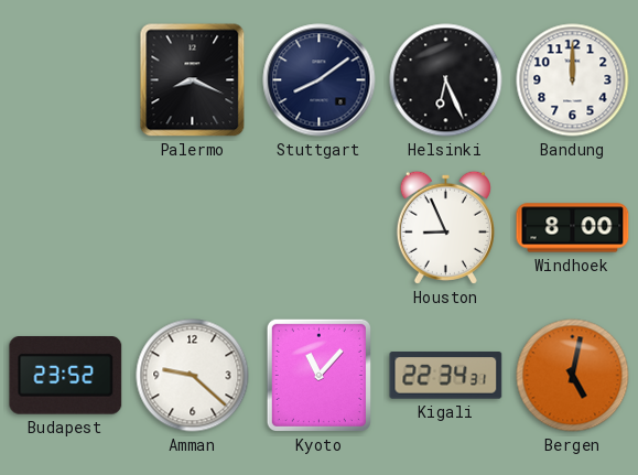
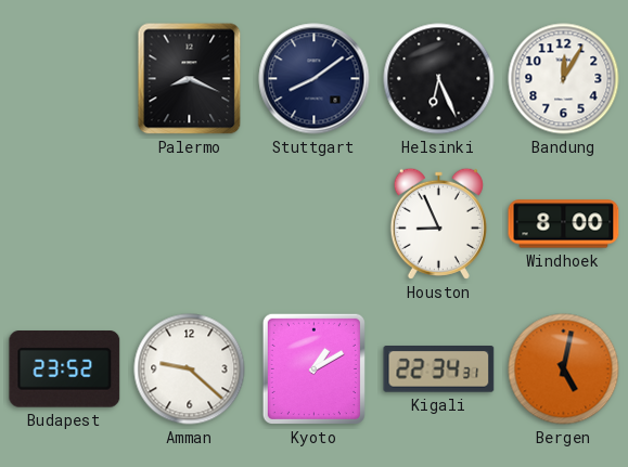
Bandung: 12:00 -> 12:05
Kyoto: 11:07 -> 1:10
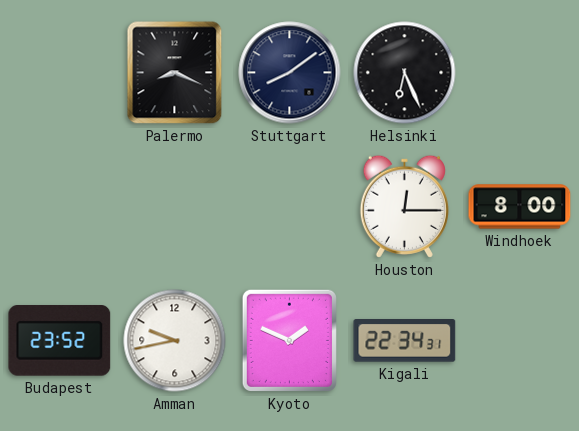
Bandung: 12:05 -> none
Houston: 8:56 -> 12:15
Amman: 9:22 -> 9:43
Kyoto: 1:10 -> 1:49
Bergen: 5:02 -> none
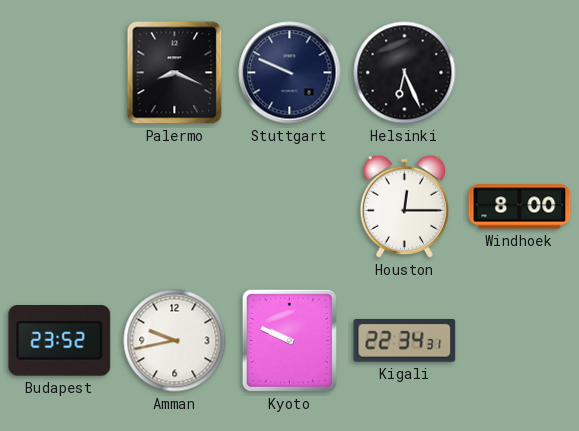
Stuttgart: 8:09 -> 9:49
Kyoto: 1:49 -> 9:49
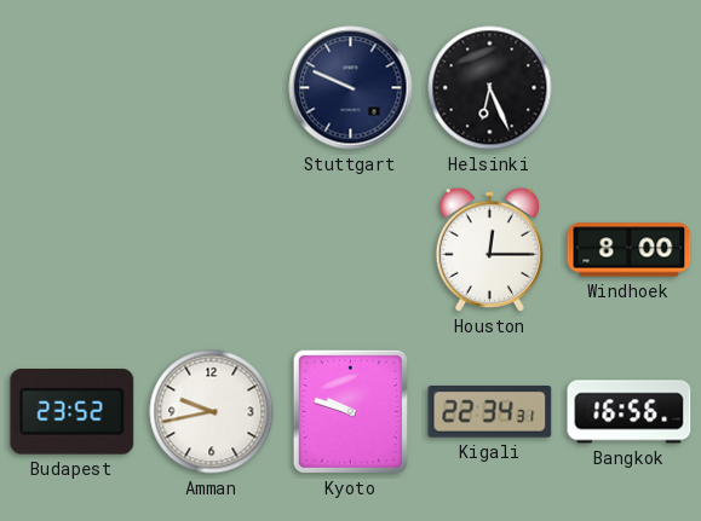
Palermo: 8:19 -> none
Kyoto: 9:49 -> 9:48
Bangkok: none -> 16:56
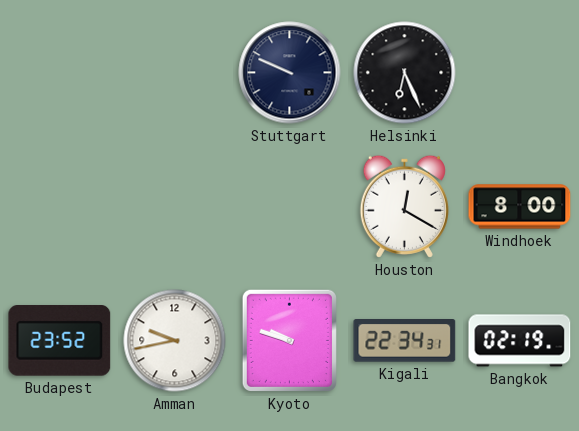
Houston: 12:15 -> 12:20
Bangkok: 16:56 -> 02:19
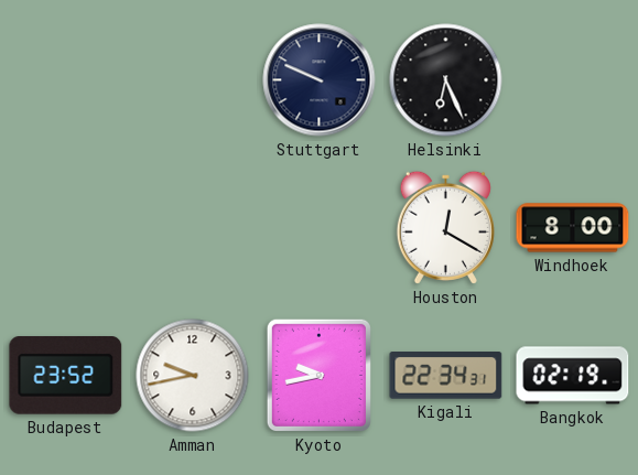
Kyoto: 9:48 -> 9:43
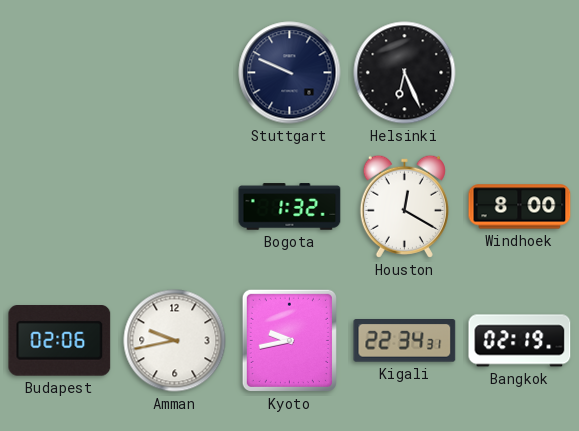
Bogota: none -> 1:32
Budapest: 23:52 -> 02:06
